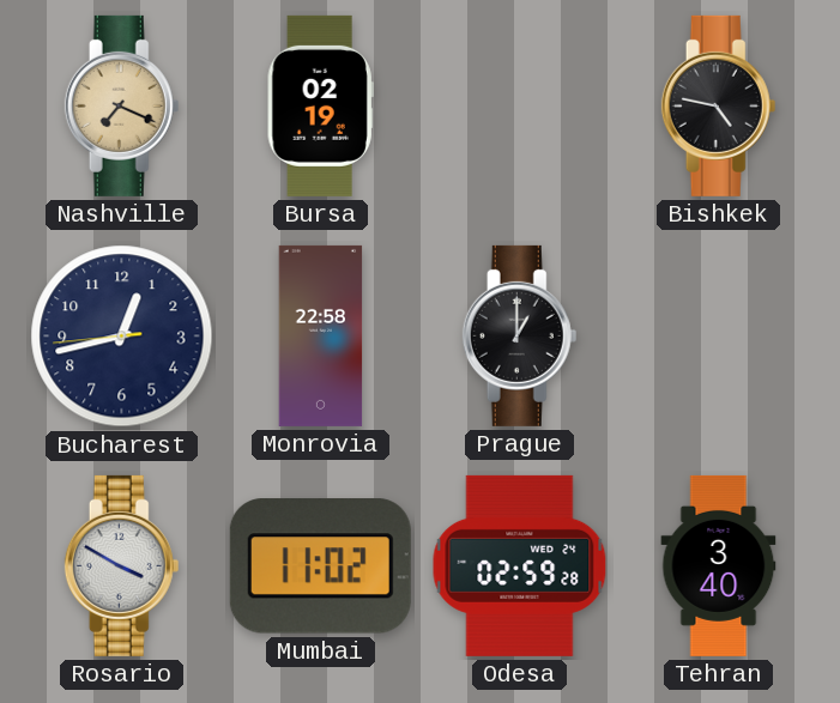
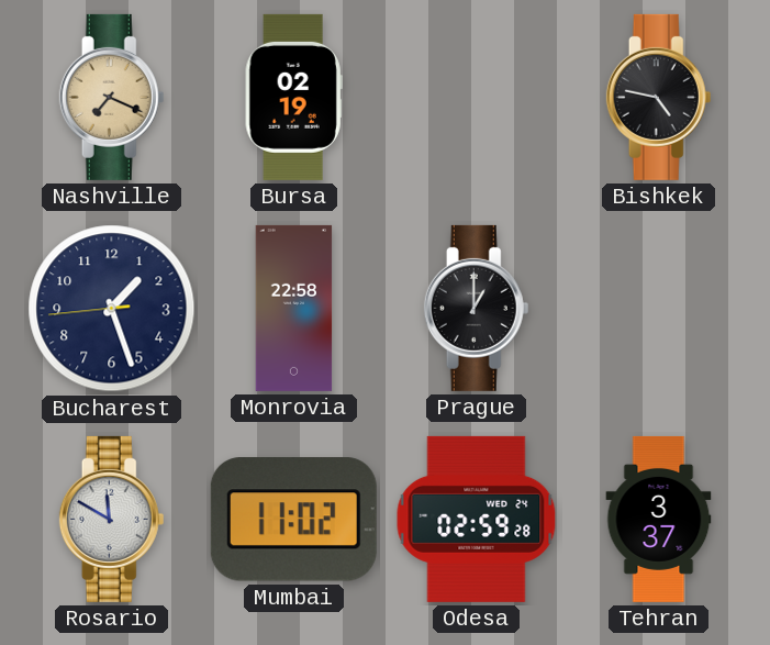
Bucharest: 12:42 -> 1:26
Rosario: 3:50 -> 11:50
Tehran: 3:40 -> 3:37
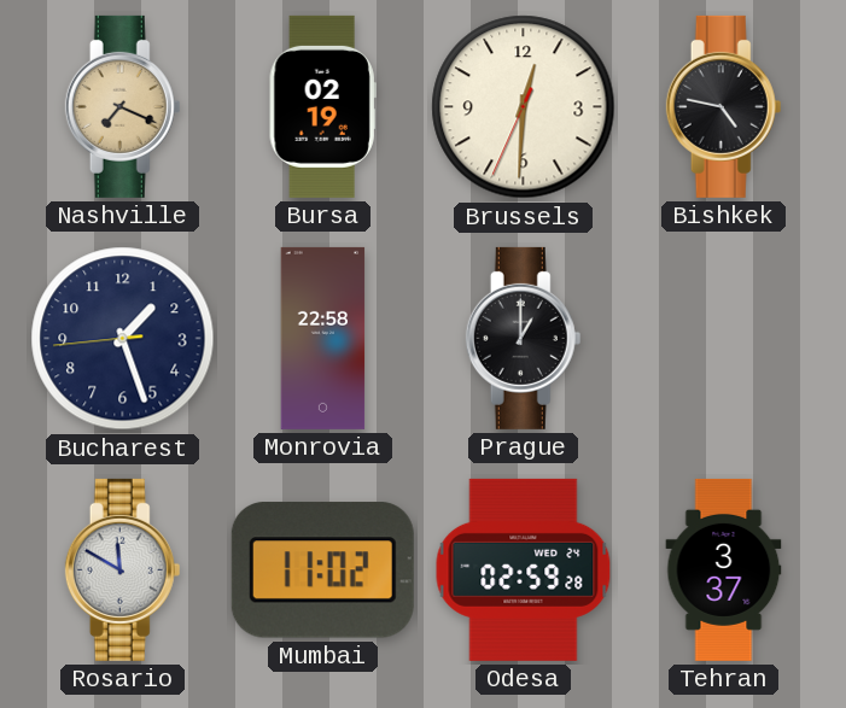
Brussels: none -> 12:30
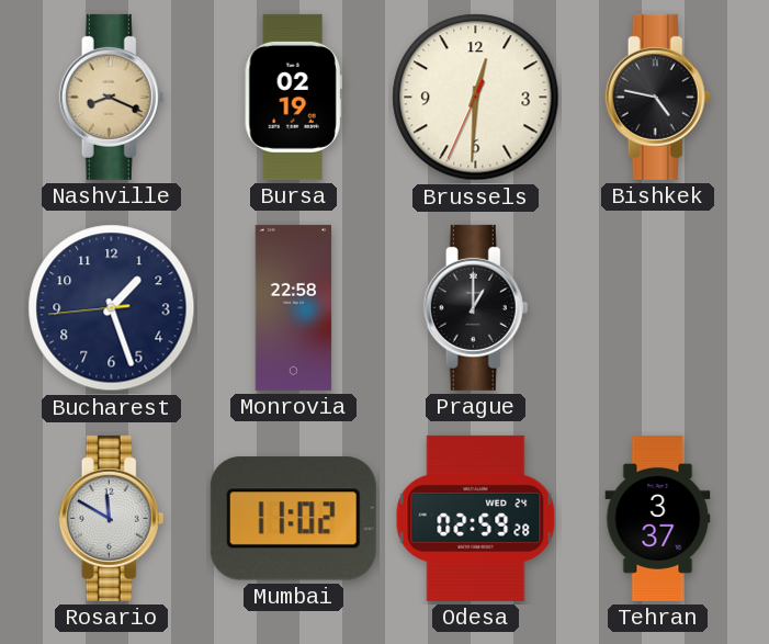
Nashville: 7:19 -> 8:19
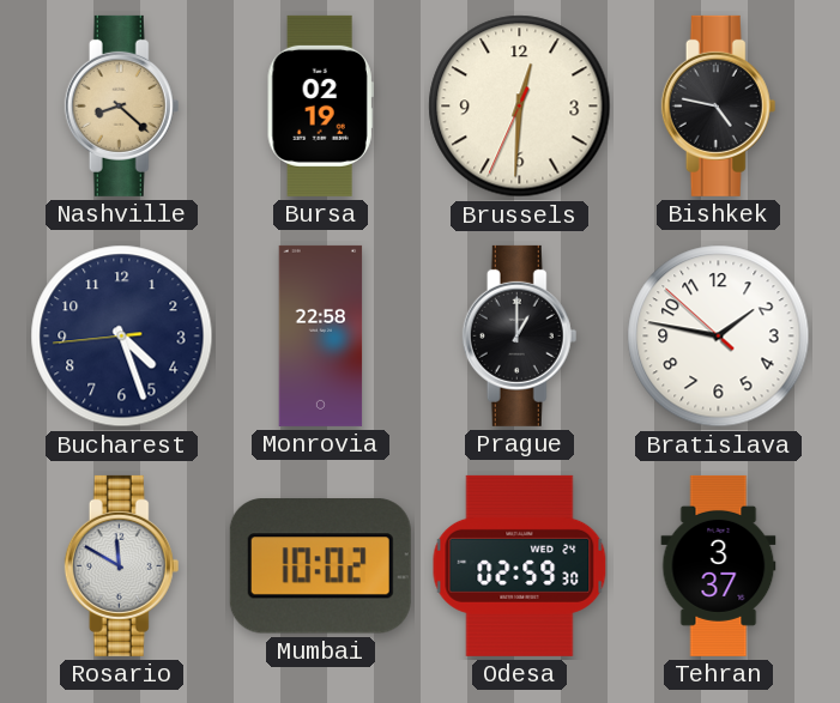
Nashville: 8:19 -> 8:22
Bucharest: 1:26 -> 4:26
Bratislava: none -> 1:46
Mumbai: 11:02 -> 10:02
Odesa: 02:59:28 -> 02:59:30
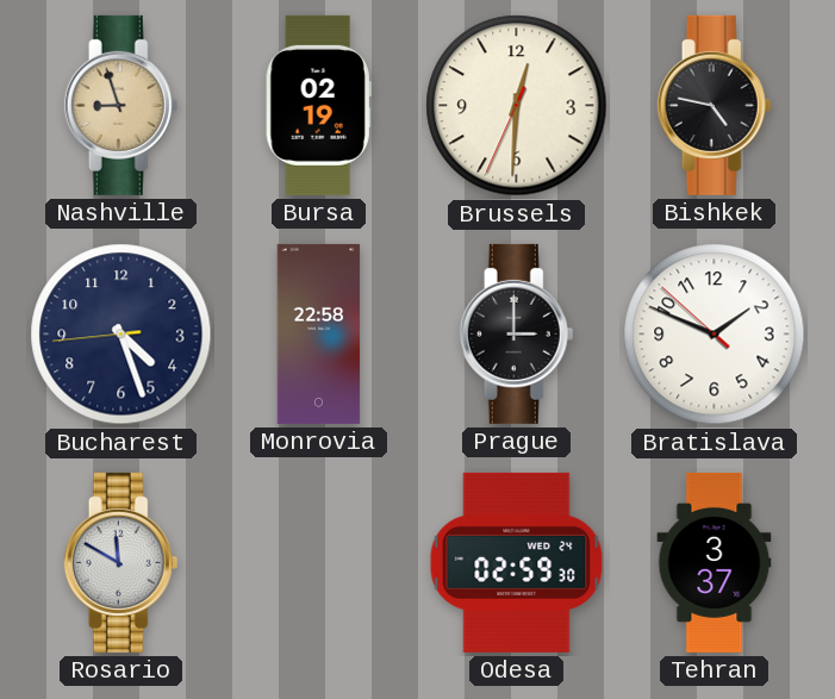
Nashville: 8:22 -> 8:57
Prague: 1:00 -> 3:00
Bratislava: 1:46 -> 1:48
Mumbai: 10:02 -> none
